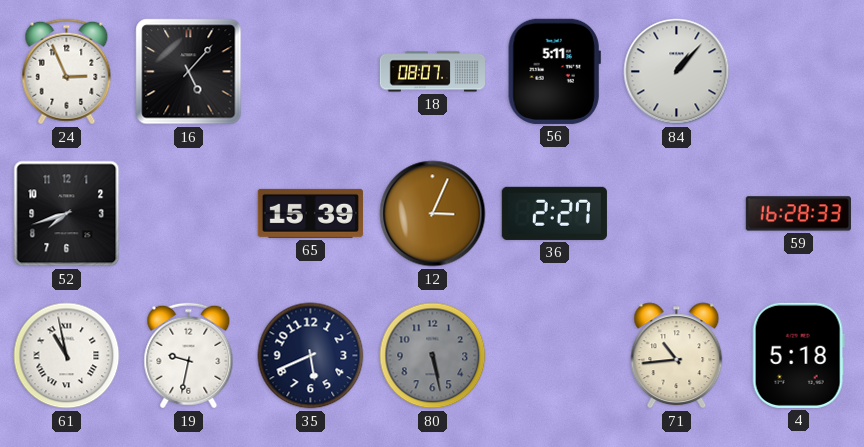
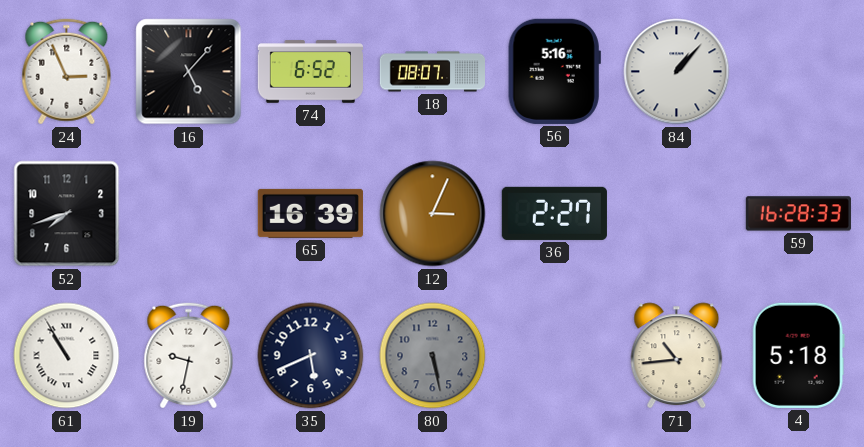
74: none -> 6:52
56: 5:11 -> 5:16
65: 15:39 -> 16:39
61: 10:58 -> 10:55
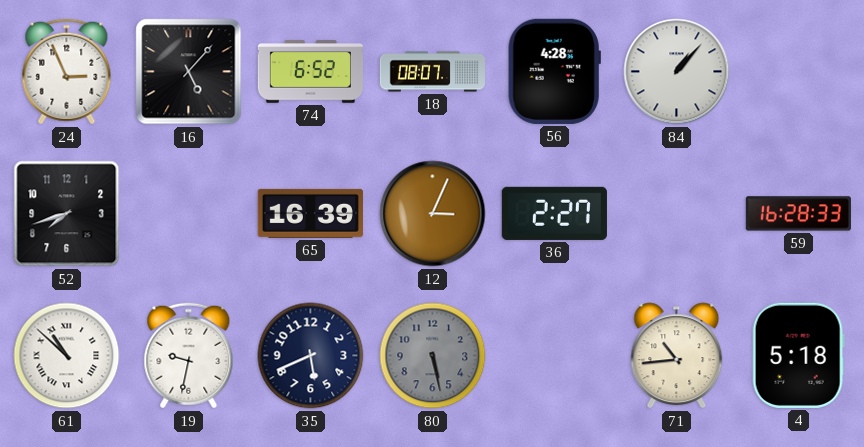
56: 5:16 -> 4:28
61: 10:55 -> 10:52
